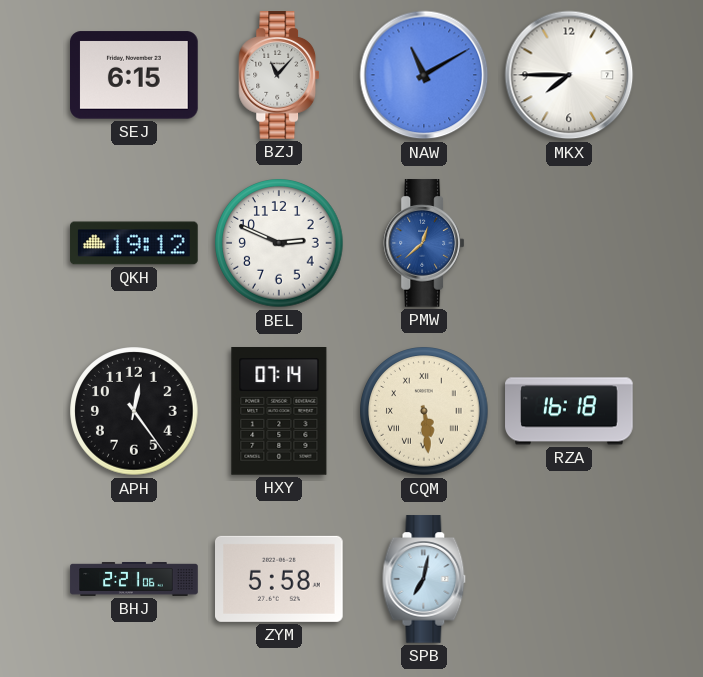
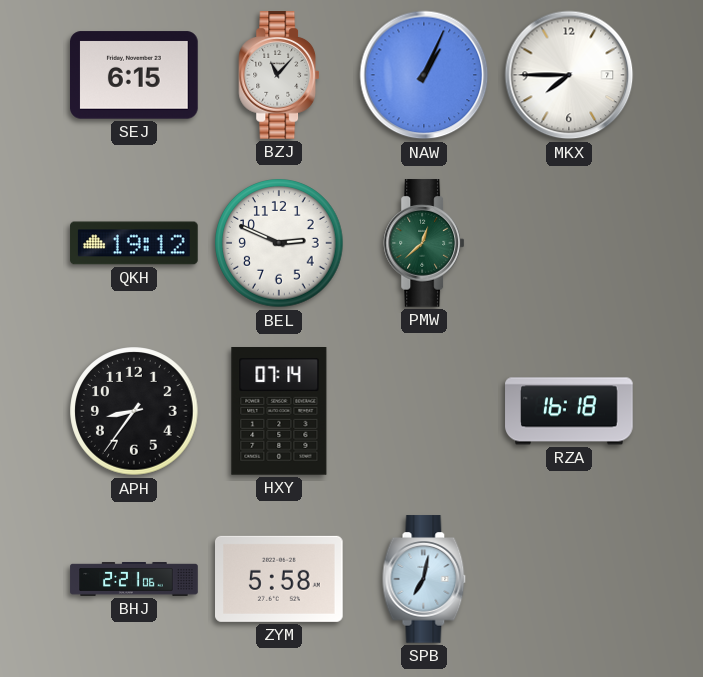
NAW: 11:10 -> 1:04
PMW dial: blue -> green
APH: 12:24 -> 8:36
CQM: 5:29 -> none
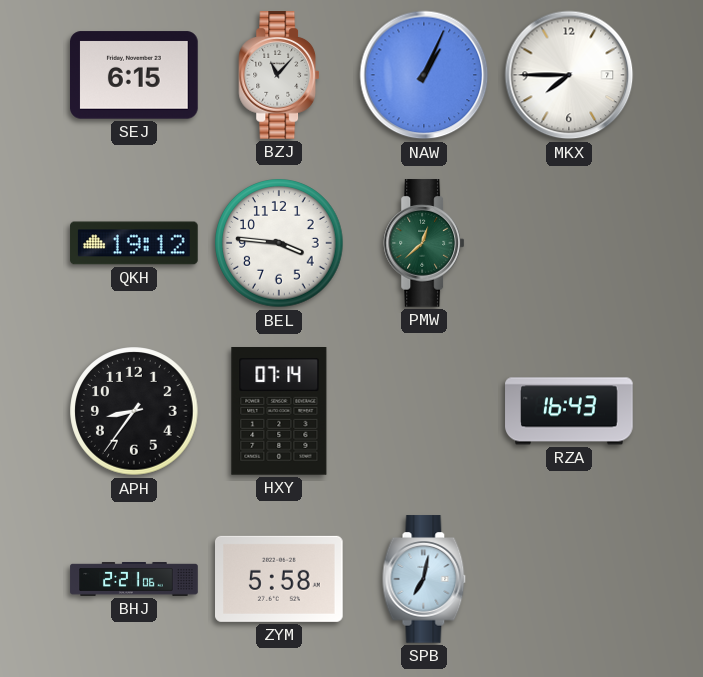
BEL: 2:49 -> 3:46
RZA: 16:18 -> 16:43
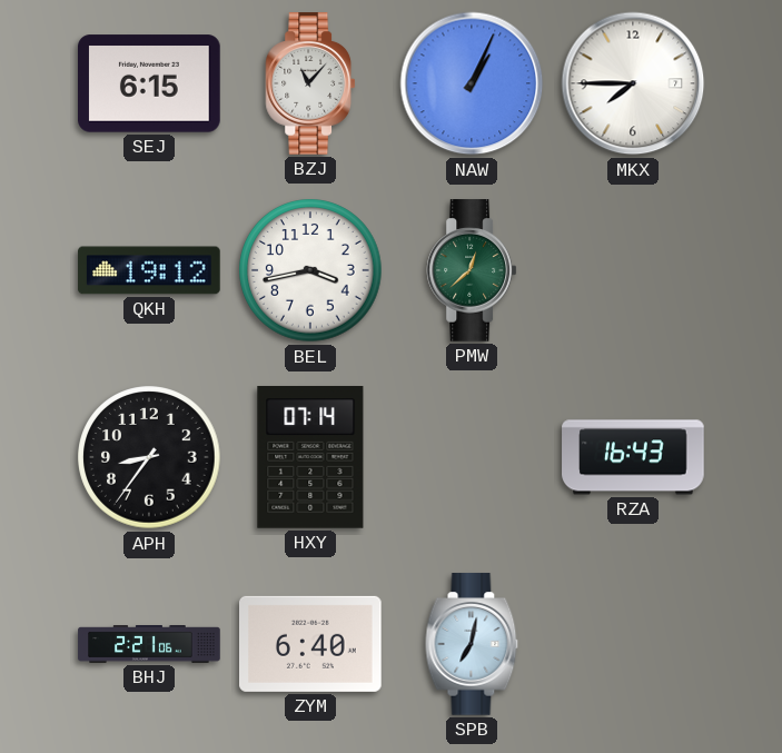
BEL: 3:46 -> 3:43
ZYM: 5:58 -> 6:40
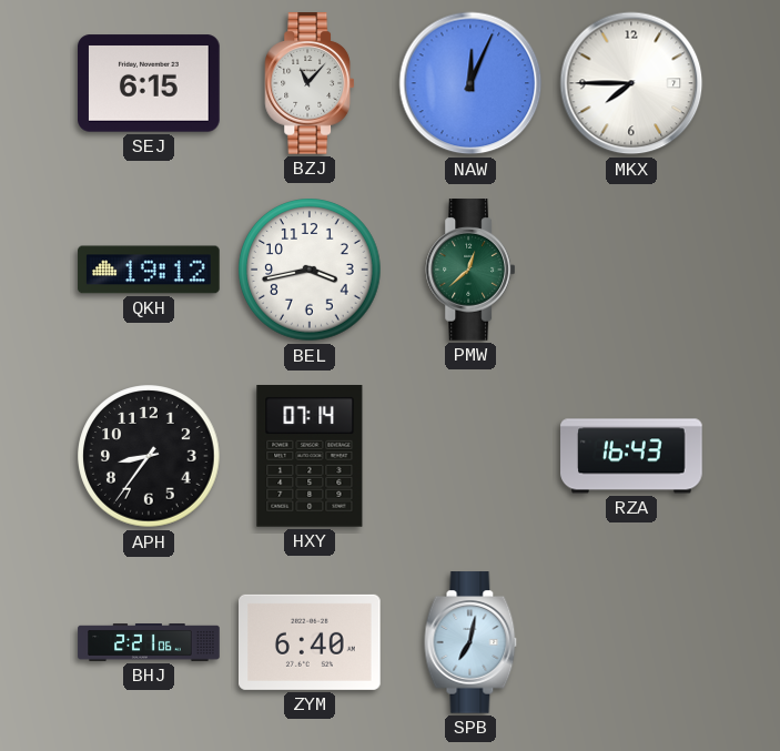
NAW: 1:04 -> 12:04
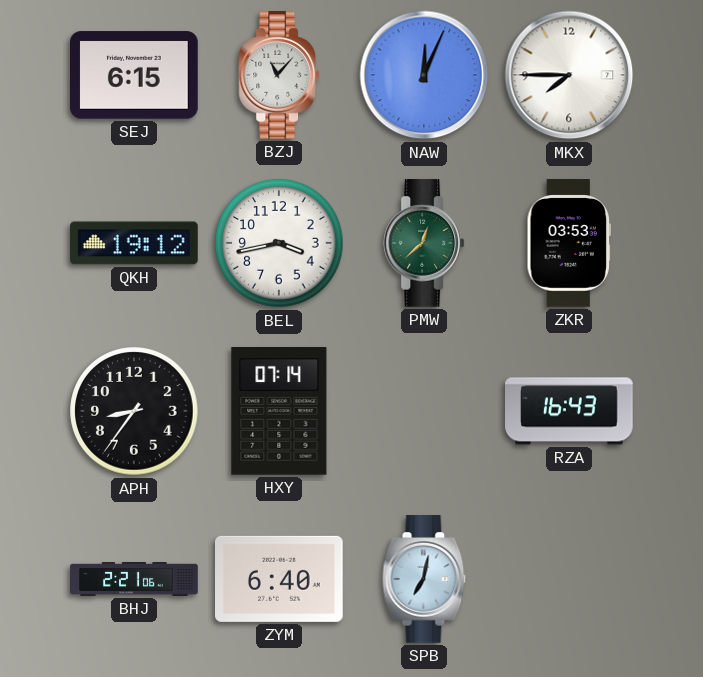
ZKR: none -> 03:53
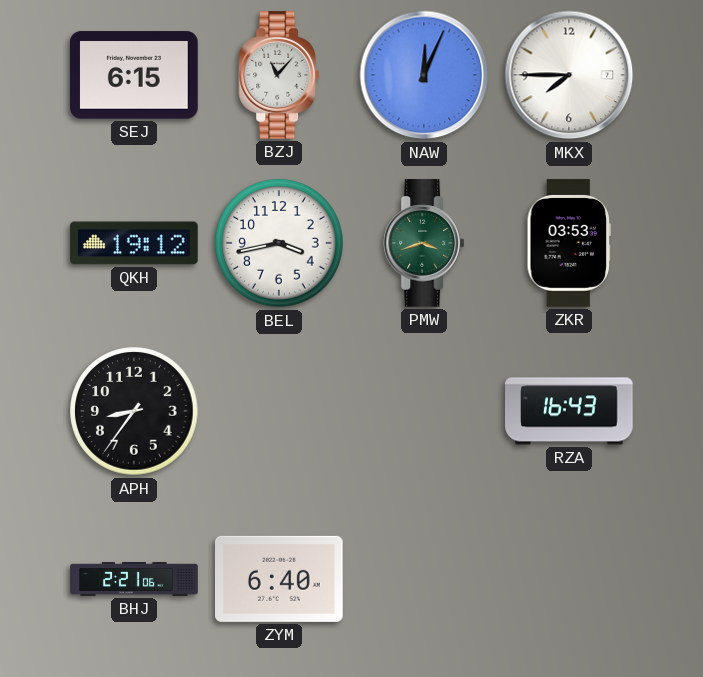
PMW: 12:38 -> 3:42
HXY: 07:14 -> none
SPB: 7:02 -> none
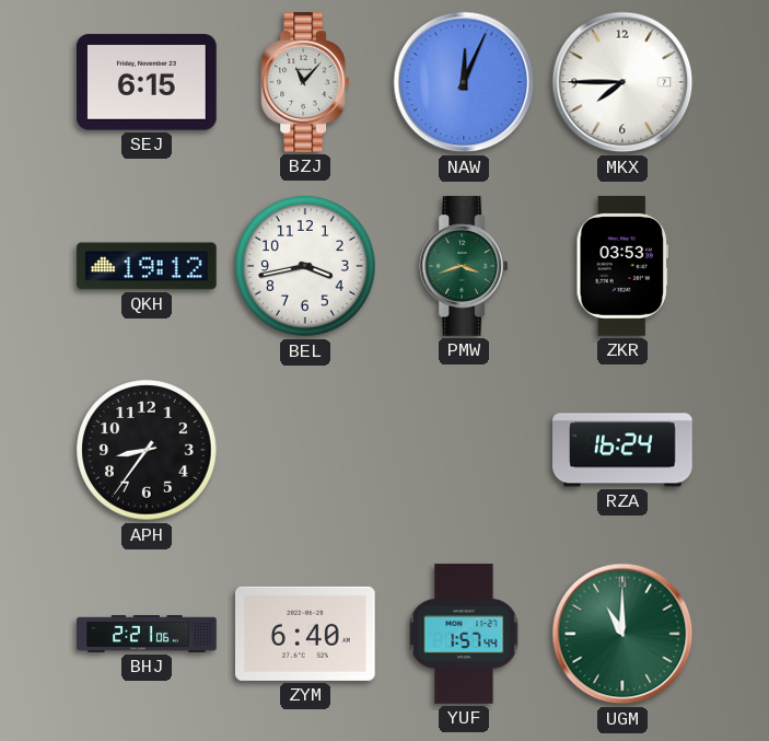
RZA: 16:43 -> 16:24
YUF: none -> 1:57
UGM: none -> 11:00
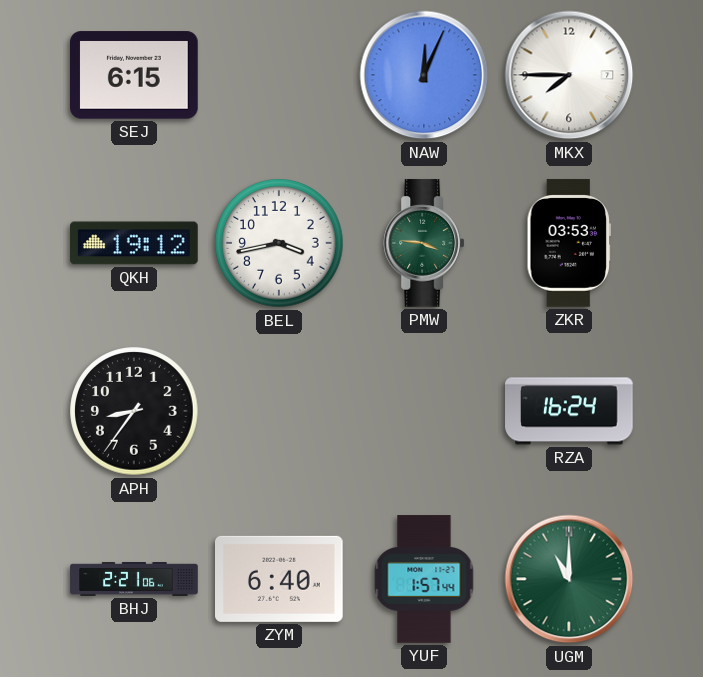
BZJ: 11:07 -> none
PMW: 3:42 -> 3:46
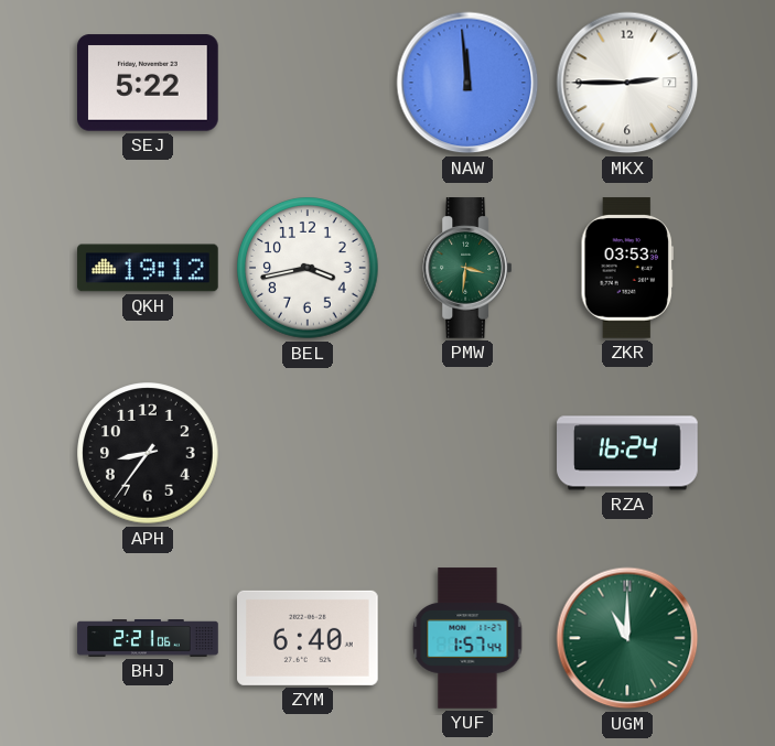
SEJ: 6:15 -> 5:22
NAW: 12:04 -> 11:59
MKX: 7:45 -> 2:45
PMW: 3:46 -> 3:31
